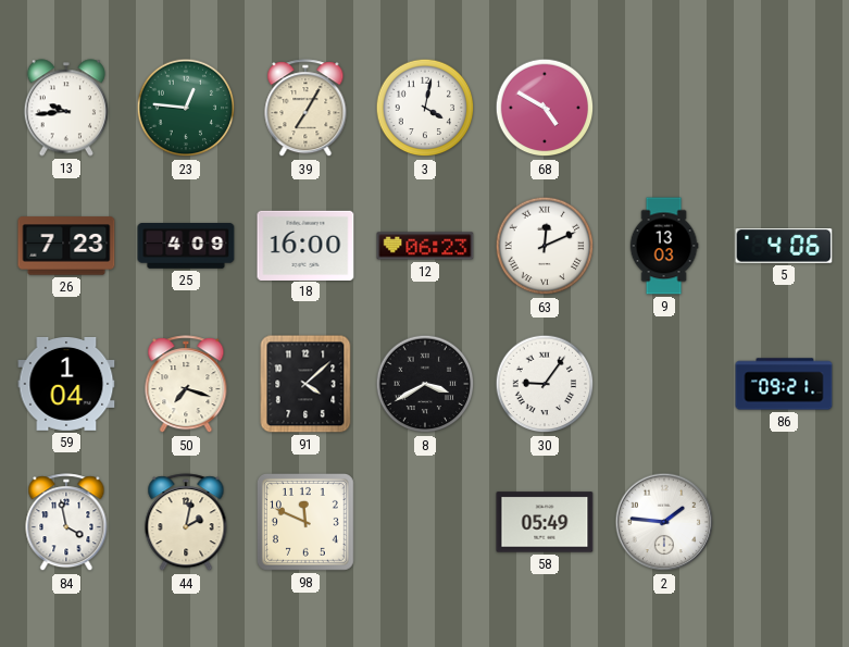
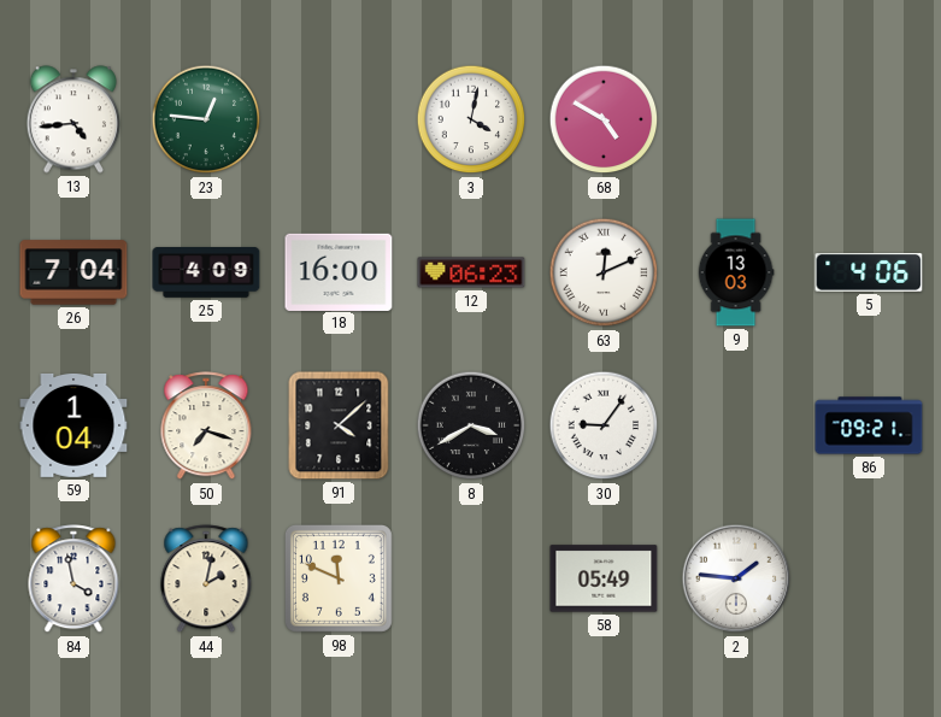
13: 9:44 -> 4:44
39: 7:05 -> none
26: 7:23 -> 7:04
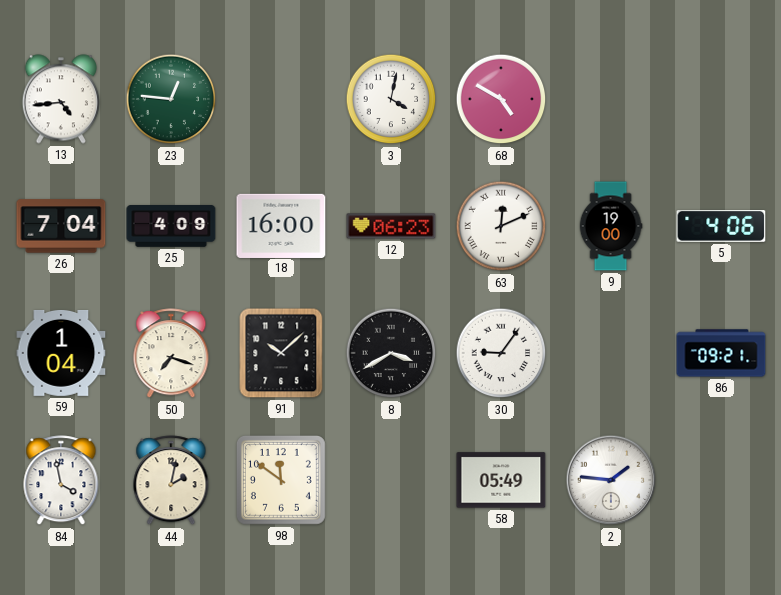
9: 13:03 -> 19:00
91: 4:08 -> 10:08
98: 11:49 -> 11:51
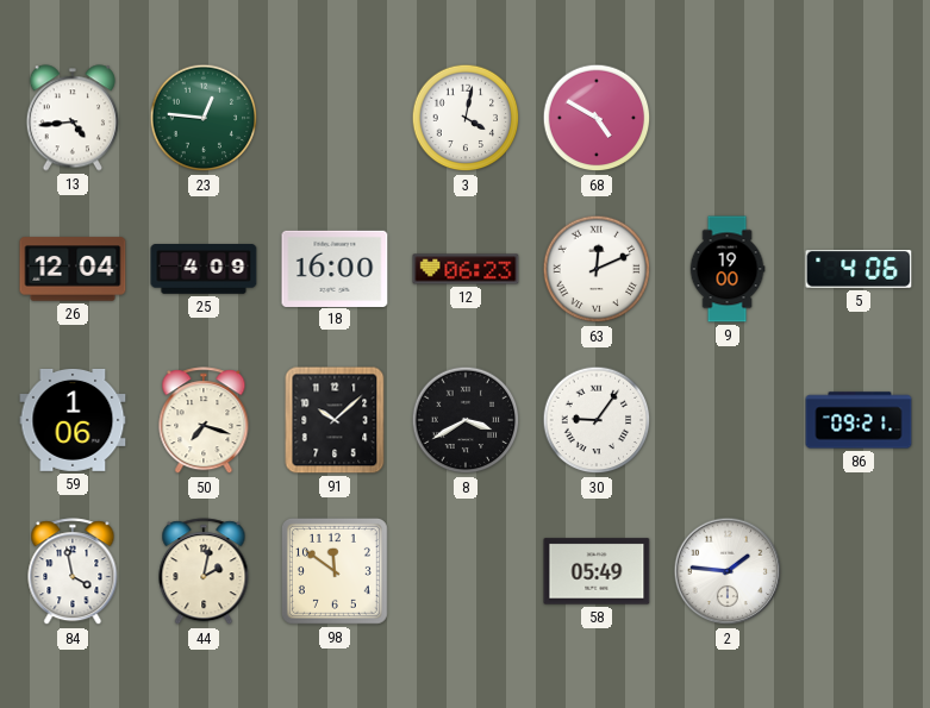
26: 7:04 -> 12:04
59: 1:04 -> 1:06
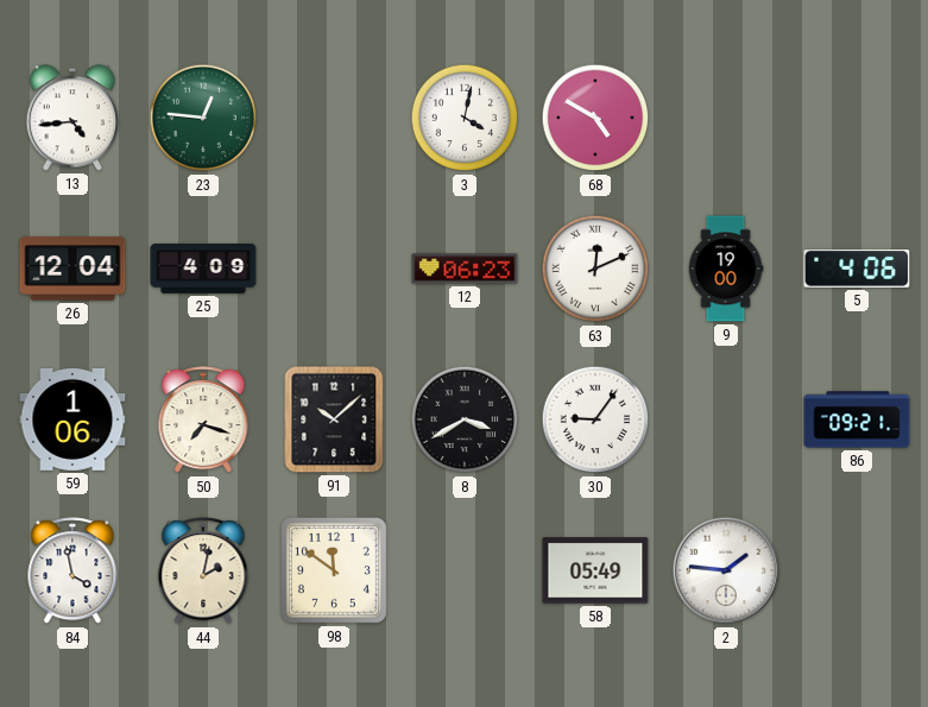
18: 16:00 -> none
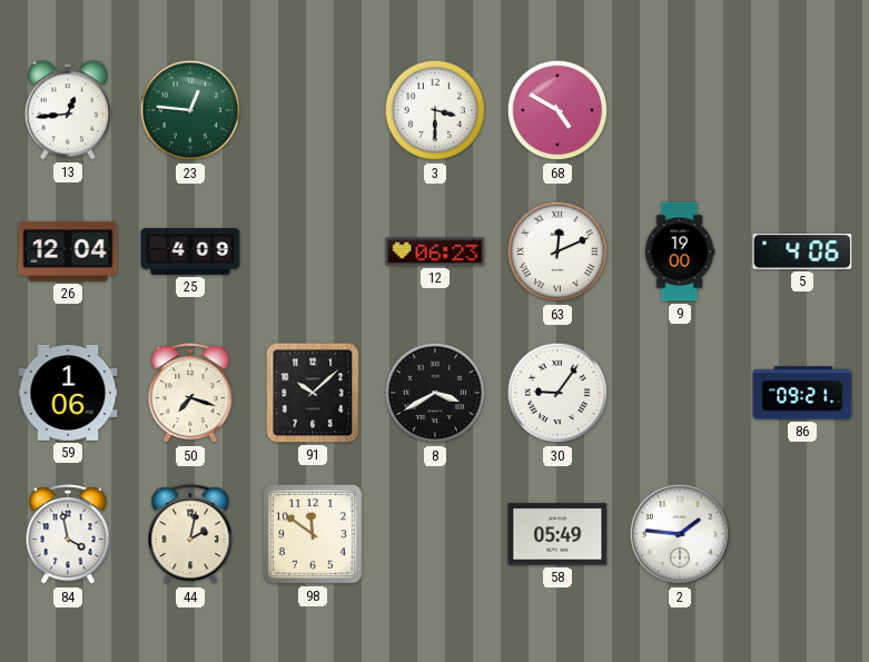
13: 4:44 -> 12:44
3: 4:02 -> 3:30
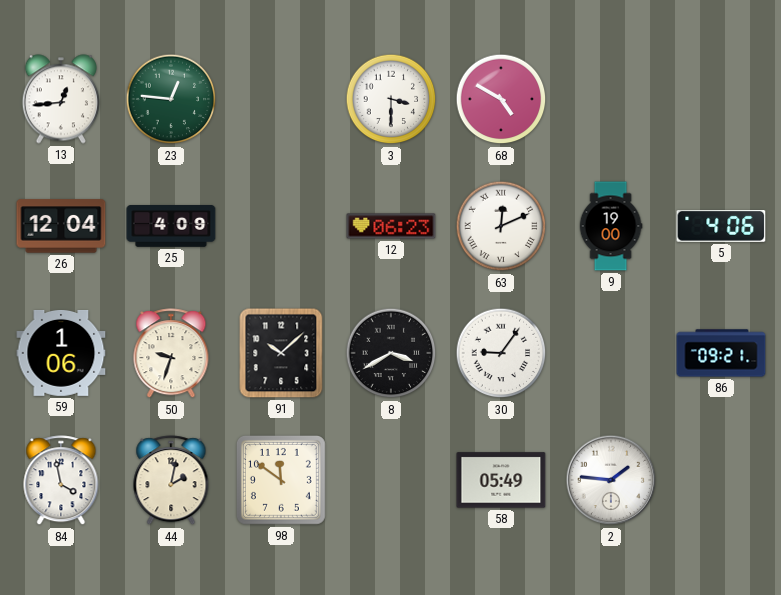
50: 7:18 -> 9:33
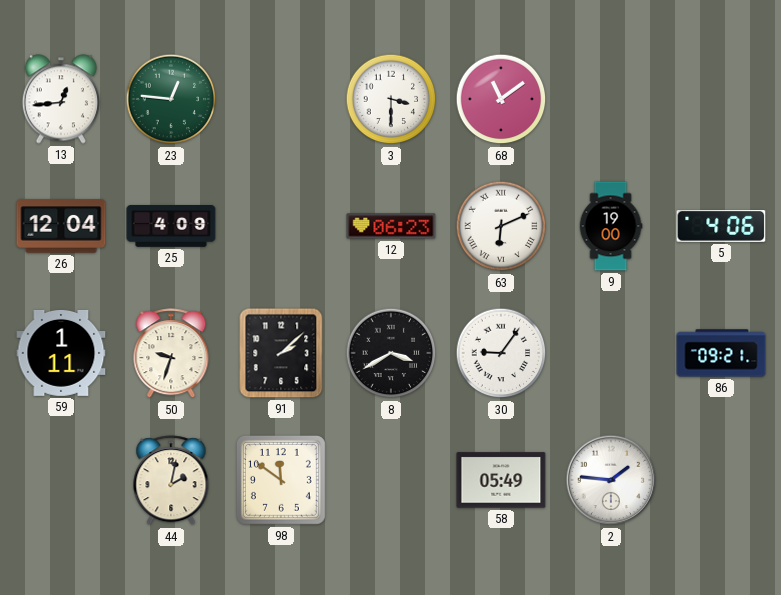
68: 4:50 -> 11:09
63: 12:11 -> 6:11
59: 1:06 -> 1:11
91: 10:08 -> 2:08
84: 3:58 -> none
